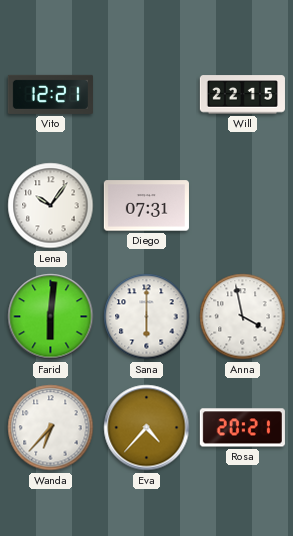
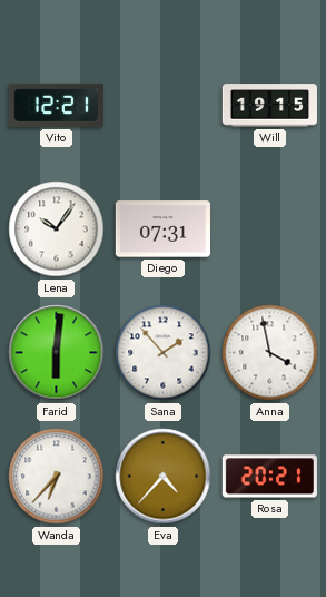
Will: 22:15 -> 19:15
Sana: 6:00 -> 1:53
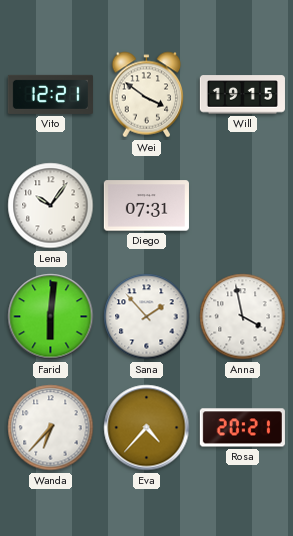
Wei: none -> 3:51
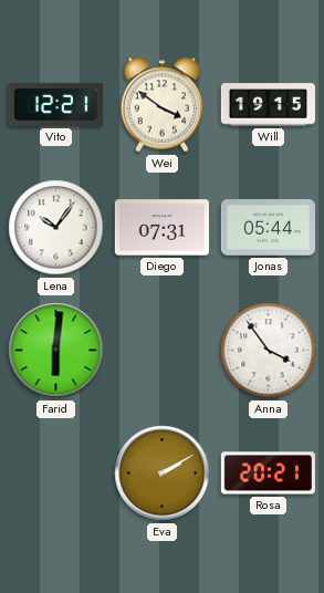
Jonas: none -> 05:44
Sana: 1:53 -> none
Anna: 3:58 -> 3:54
Wanda: 6:37 -> none
Eva: 4:37 -> 2:10
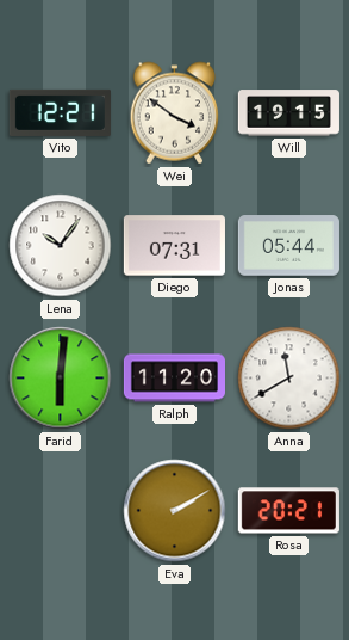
Ralph: none -> 11:20
Anna: 3:54 -> 11:40
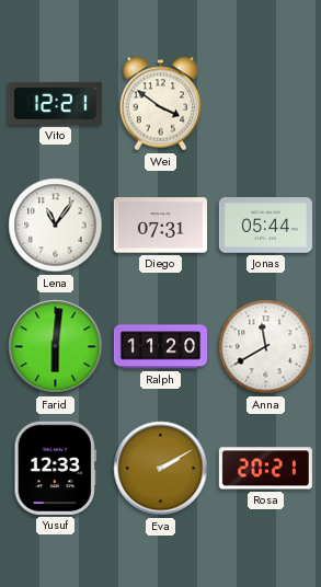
Will: 19:15 -> none
Lena: 10:06 -> 11:06
Yusuf: none -> 12:33
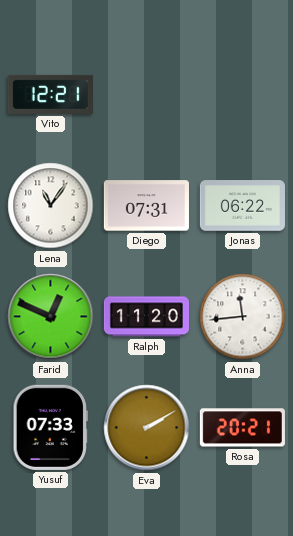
Wei: 3:51 -> none
Jonas: 05:44 -> 06:22
Farid: 6:01 -> 12:49
Anna: 11:40 -> 11:44
Yusuf: 12:33 -> 07:33
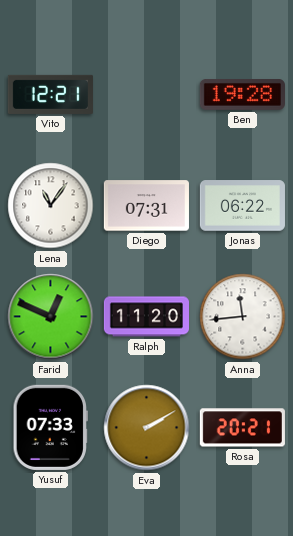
Ben: none -> 19:28
